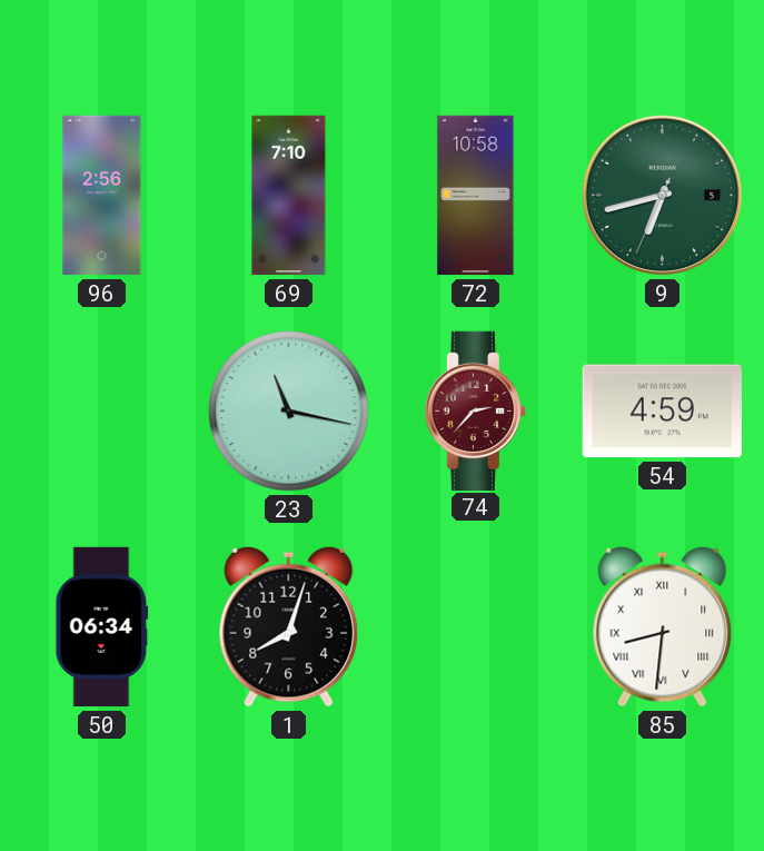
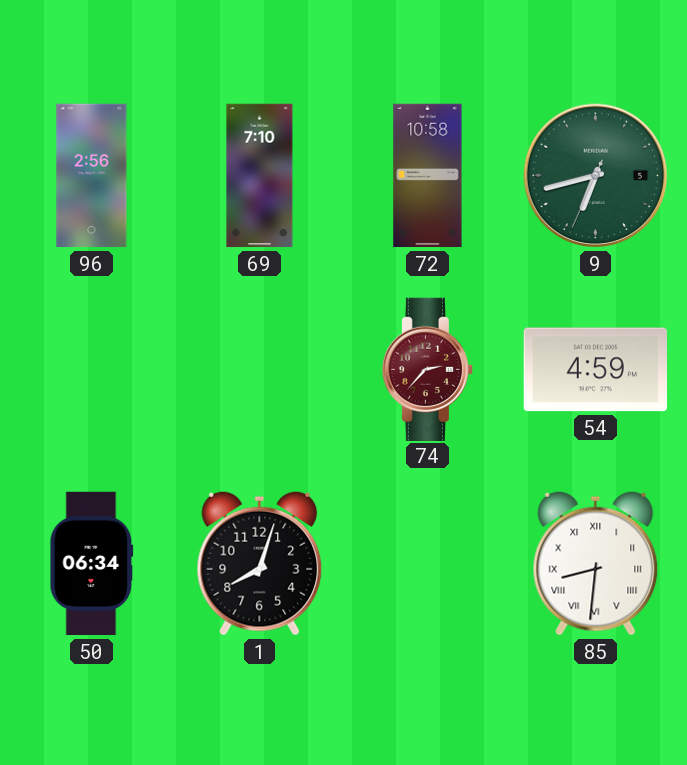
23: 11:17 -> none
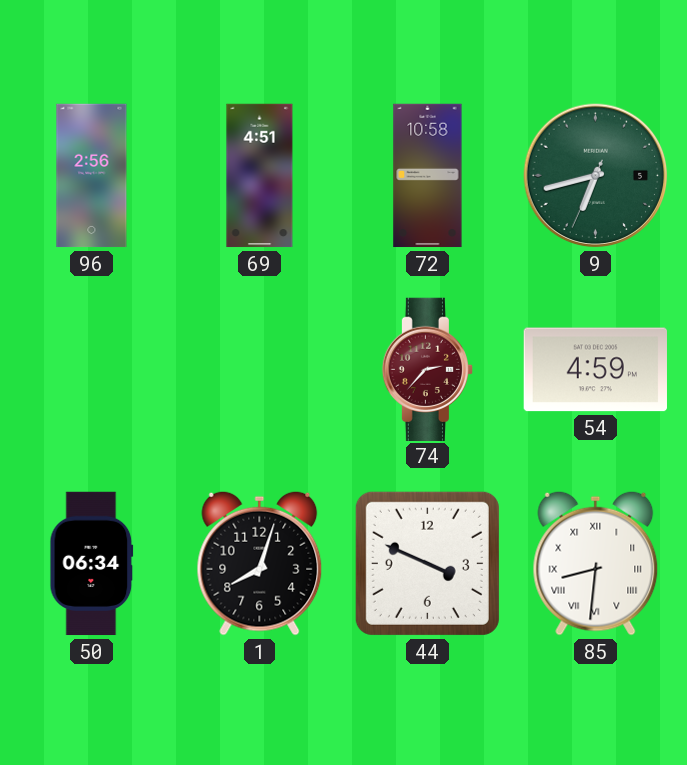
69: 7:10 -> 4:51
44: none -> 3:49
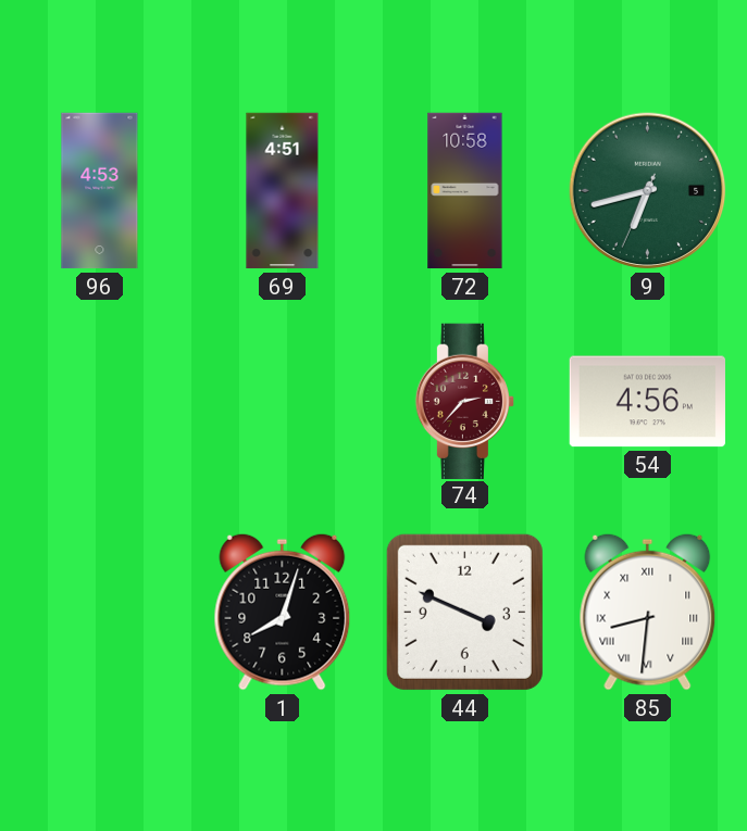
96: 2:56 -> 4:53
54: 4:59 -> 4:56
50: 06:34 -> none
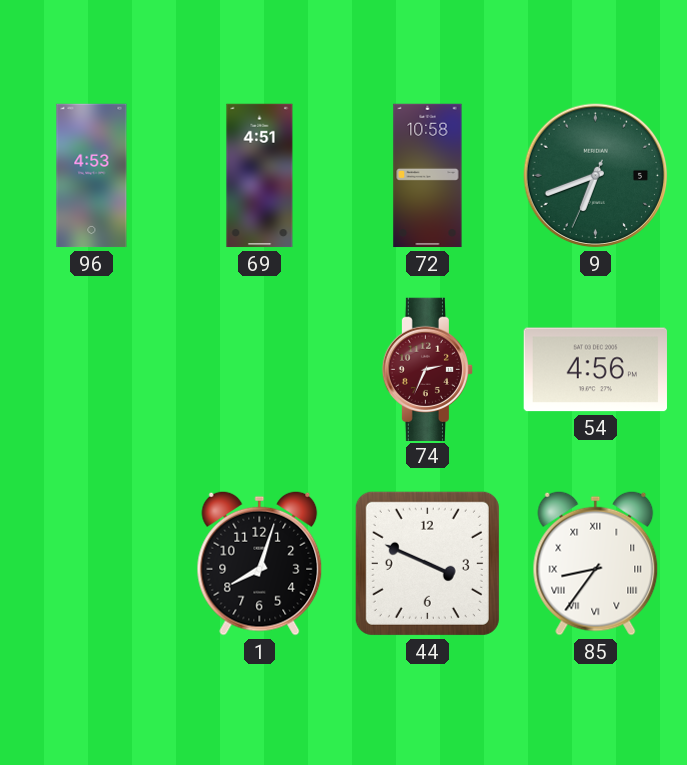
9: 6:42 -> 6:41
74: 2:37 -> 2:34
85: 8:31 -> 8:36
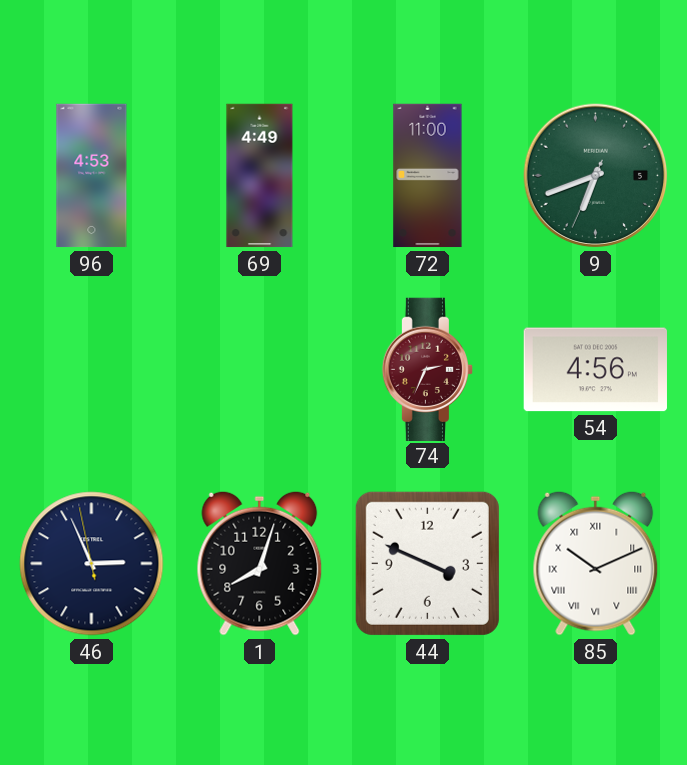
69: 4:51 -> 4:49
72: 10:58 -> 11:00
46: none -> 2:55
85: 8:36 -> 10:11
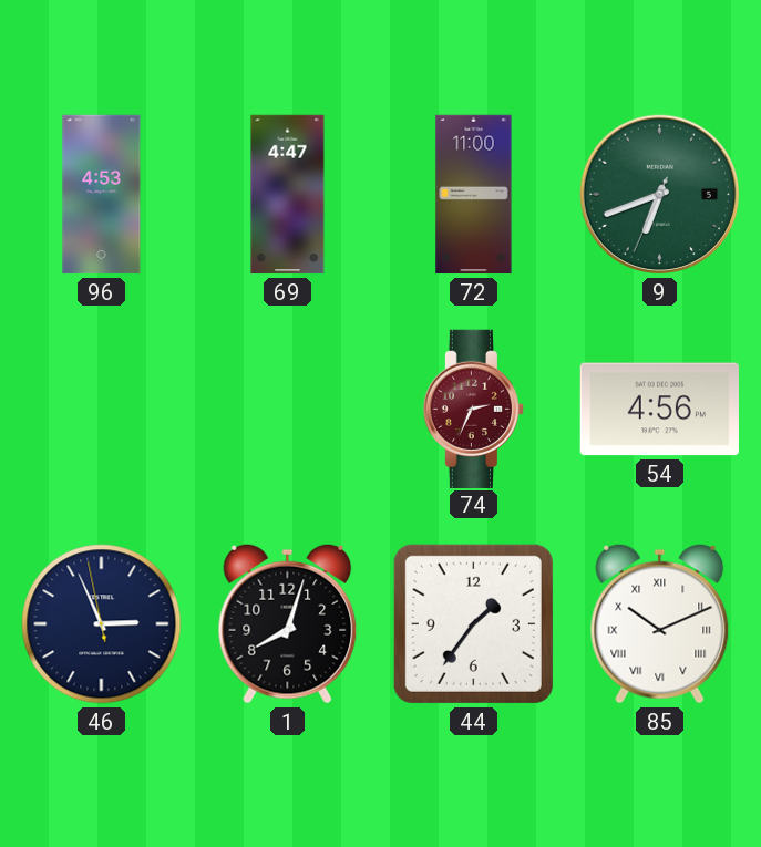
69: 4:49 -> 4:47
44: 3:49 -> 1:36
